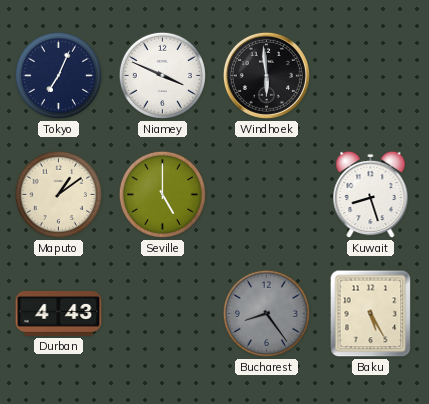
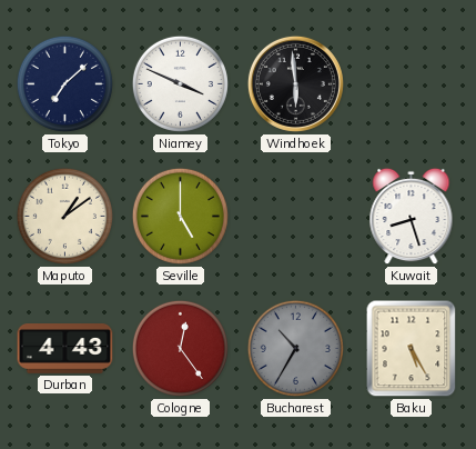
Tokyo: 7:04 -> 7:08
Cologne: none -> 12:24
Bucharest: 8:24 -> 10:35
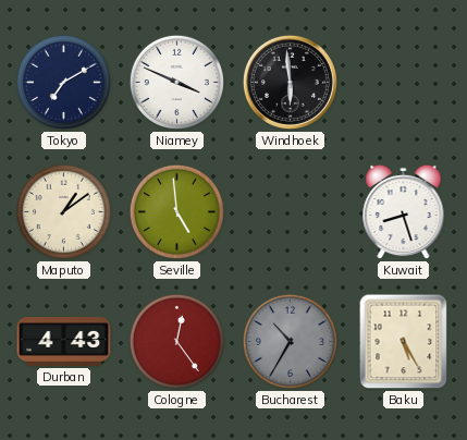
Tokyo: 7:08 -> 7:10
Seville: 5:00 -> 4:59
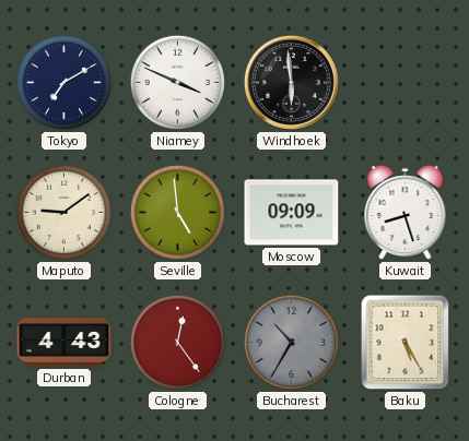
Maputo: 1:09 -> 9:09
Moscow: none -> 09:09
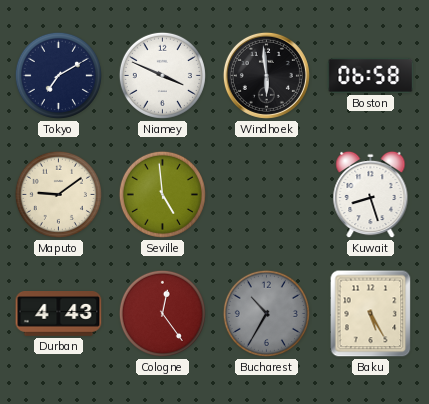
Boston: none -> 06:58
Moscow: 09:09 -> none
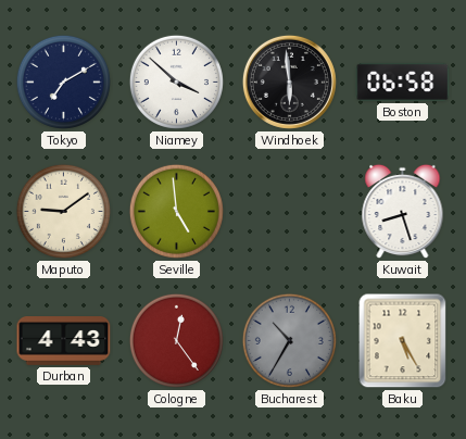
Niamey: 3:49 -> 3:52
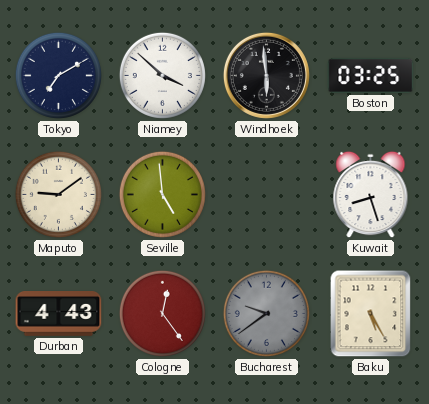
Boston: 06:58 -> 03:25
Bucharest: 10:35 -> 9:39
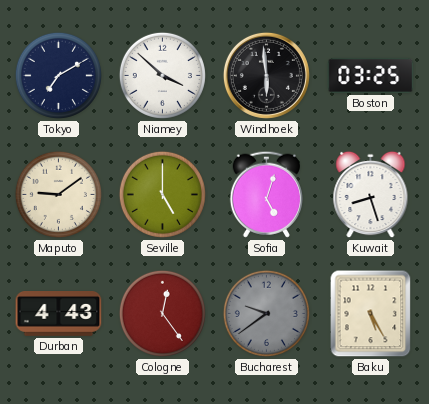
Seville: 4:59 -> 5:00
Sofia: none -> 5:03
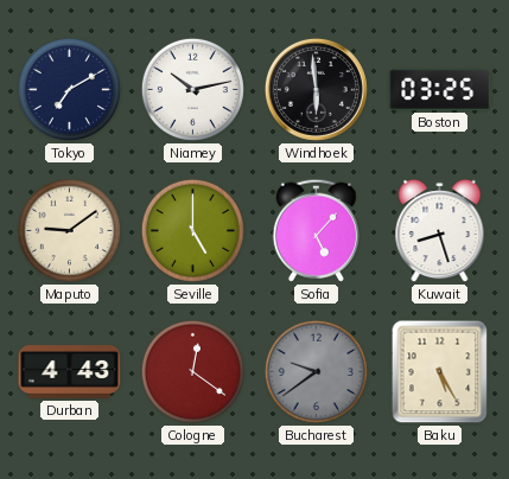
Niamey: 3:52 -> 10:13
Sofia: 5:03 -> 5:07
Cologne: 12:24 -> 12:21
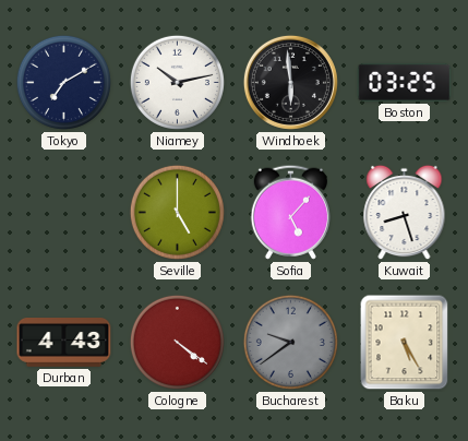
Maputo: 9:09 -> none
Cologne: 12:21 -> 4:21
